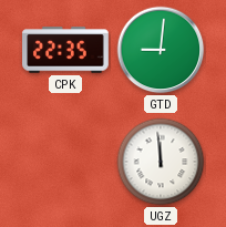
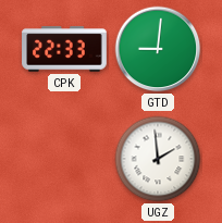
CPK: 22:35 -> 22:33
UGZ: 11:59 -> 1:59
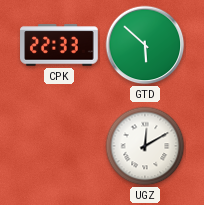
GTD: 9:01 -> 5:52
UGZ: 1:59 -> 12:10
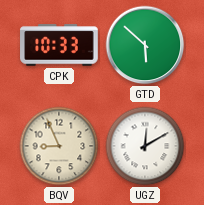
CPK: 22:33 -> 10:33
BQV: none -> 8:56
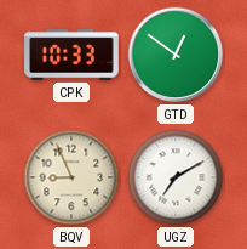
GTD: 5:52 -> 12:51
UGZ: 12:10 -> 7:10
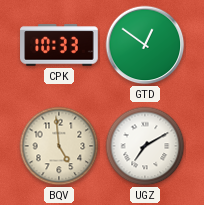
BQV: 8:56 -> 4:59
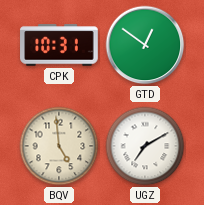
CPK: 10:33 -> 10:31
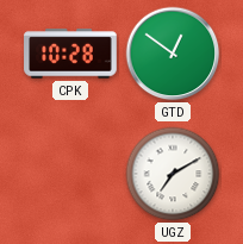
CPK: 10:31 -> 10:28
BQV: 4:59 -> none
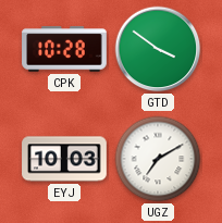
GTD: 12:51 -> 3:51
EYJ: none -> 10:03
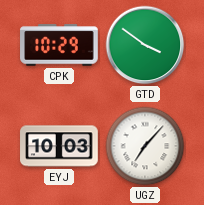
CPK: 10:28 -> 10:29
UGZ: 7:10 -> 7:07
